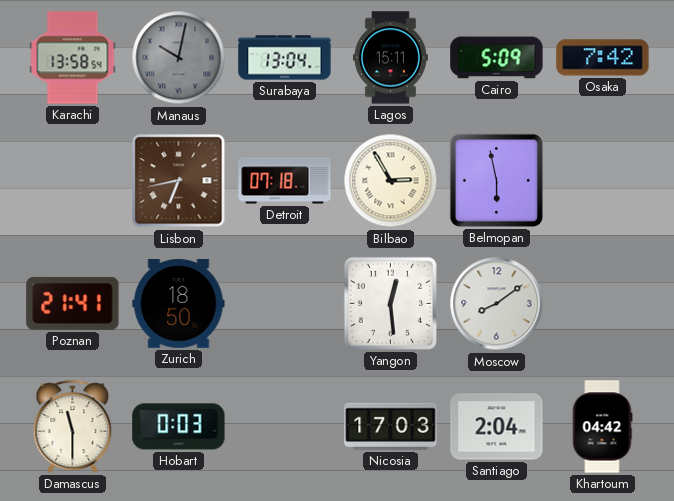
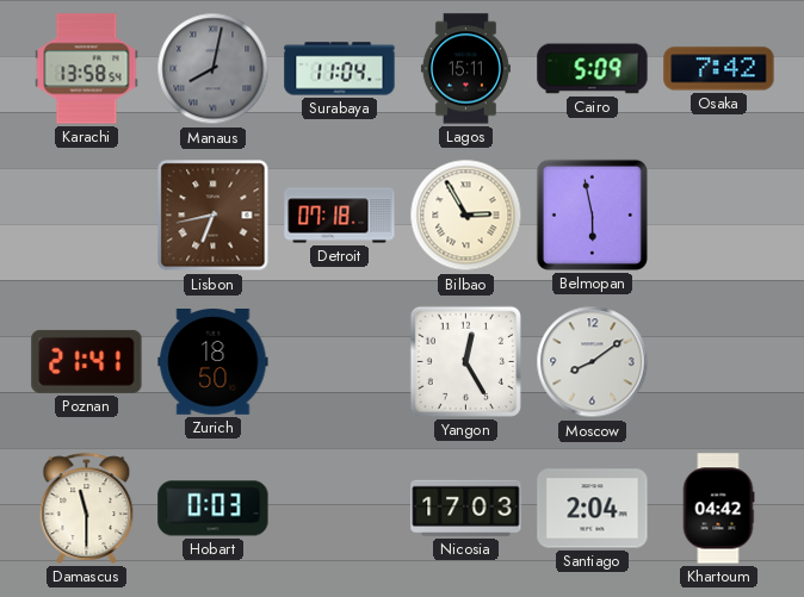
Manaus: 10:02 -> 8:02
Surabaya: 13:04 -> 11:04
Yangon: 12:29 -> 12:25
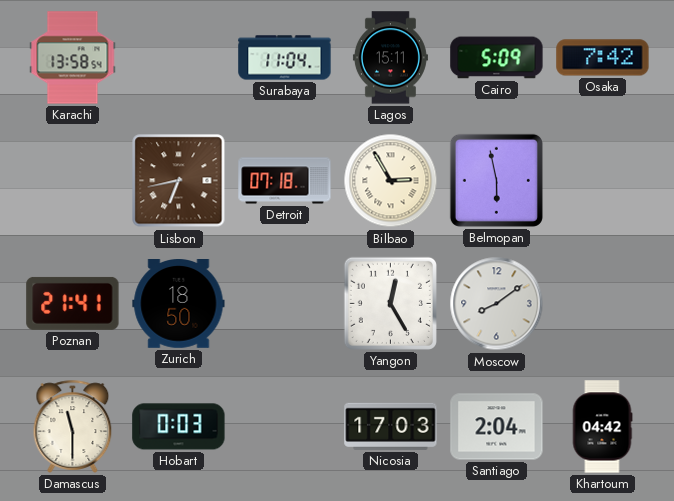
Manaus: 8:02 -> none
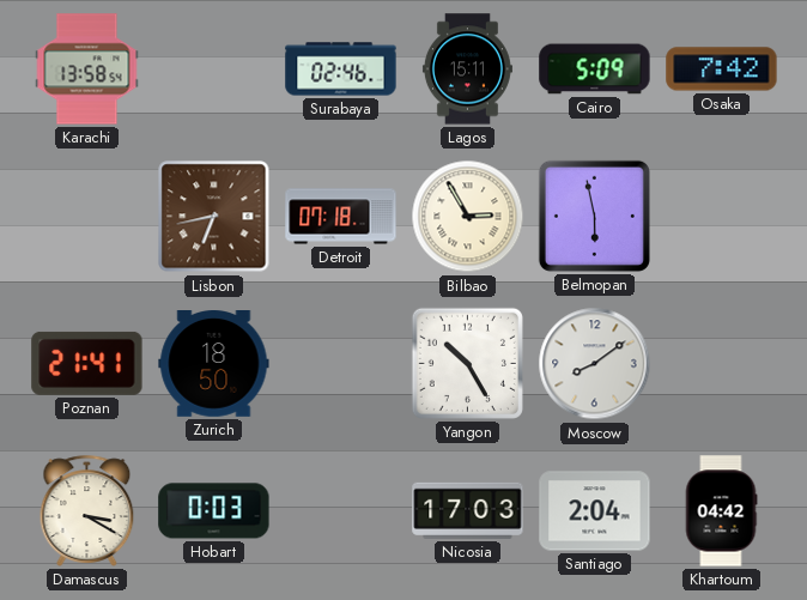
Surabaya: 11:04 -> 02:46
Yangon: 12:25 -> 10:25
Damascus: 11:30 -> 3:20
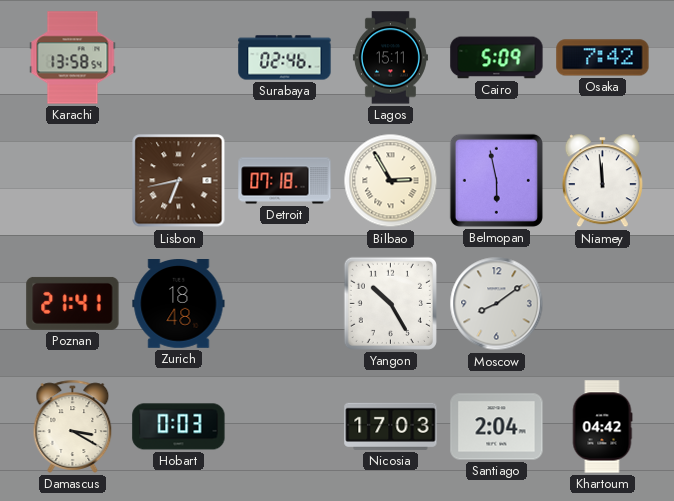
Niamey: none -> 11:59
Zurich: 18:50 -> 18:48
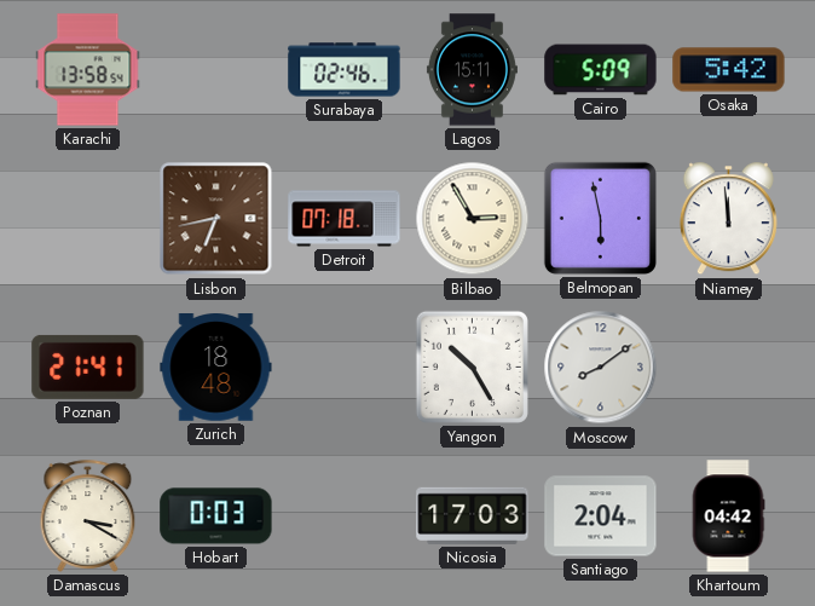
Osaka: 7:42 -> 5:42
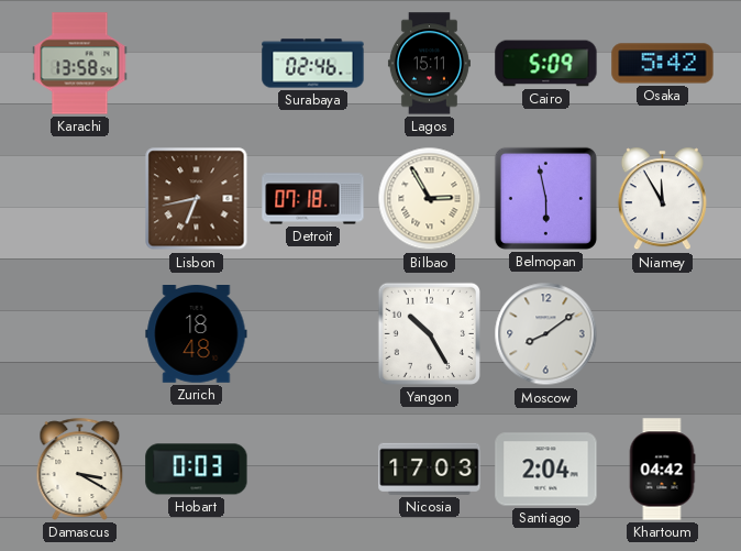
Niamey: 11:59 -> 11:55
Poznan: 21:41 -> none
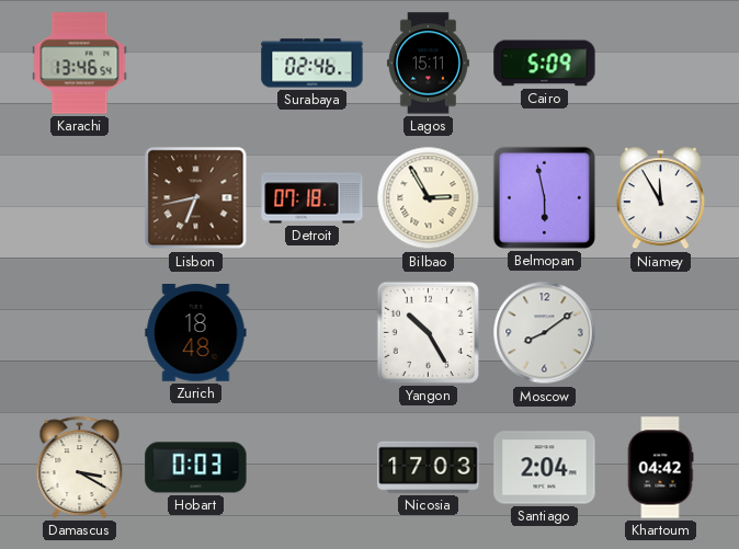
Karachi: 13:58 -> 13:46
Osaka: 5:42 -> none
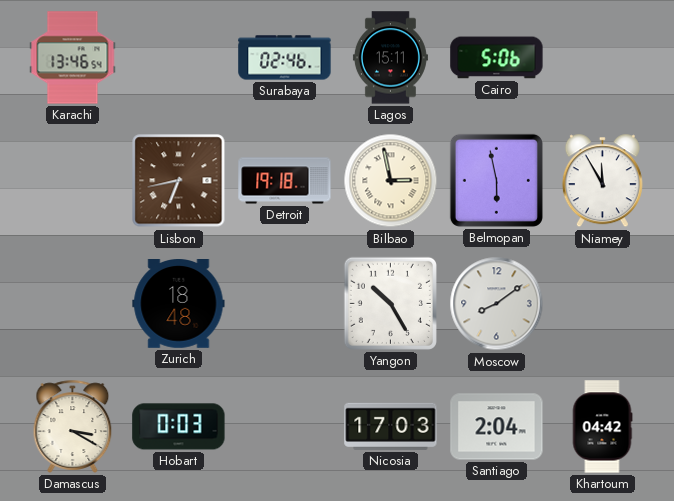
Cairo: 5:09 -> 5:06
Detroit: 07:18 -> 19:18
Bilbao: 2:55 -> 2:58
